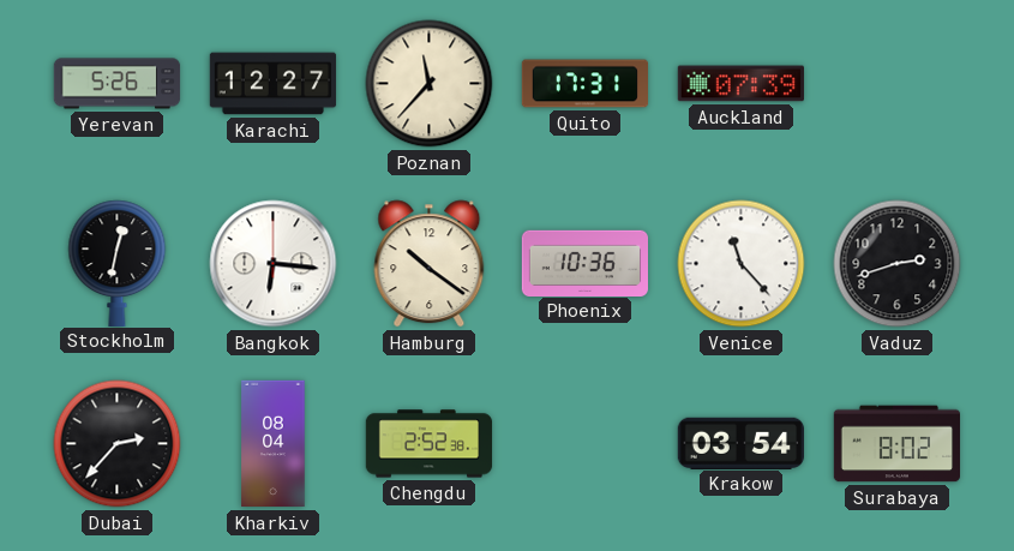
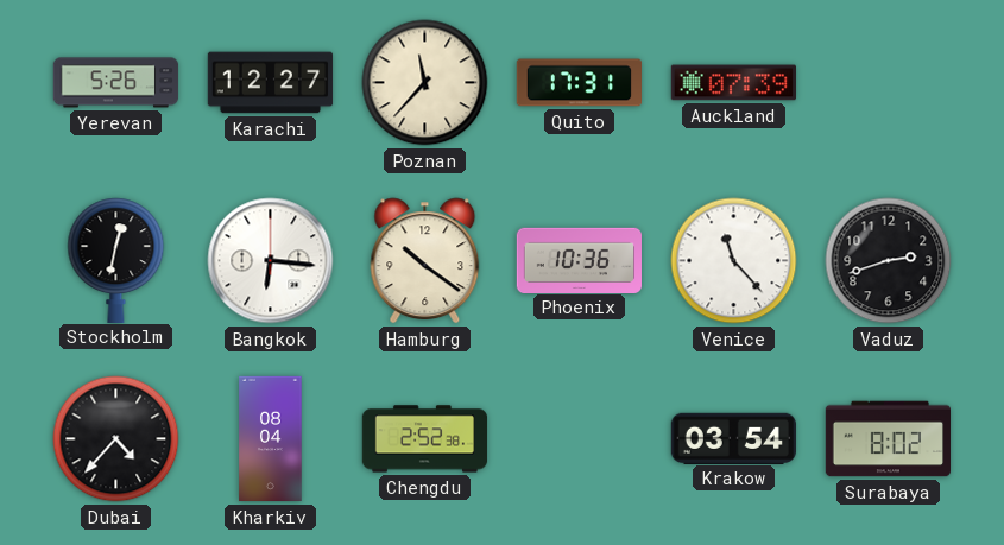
Dubai: 2:37 -> 4:37
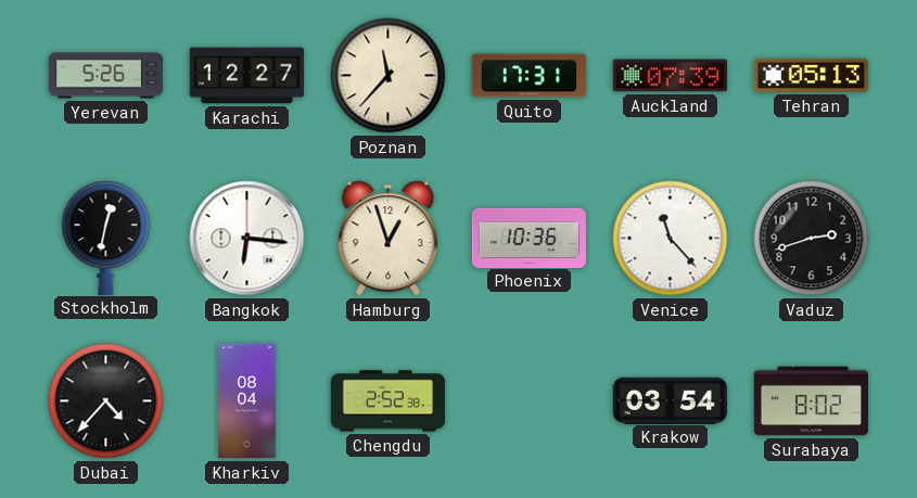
Tehran: none -> 05:13
Hamburg: 10:21 -> 12:57
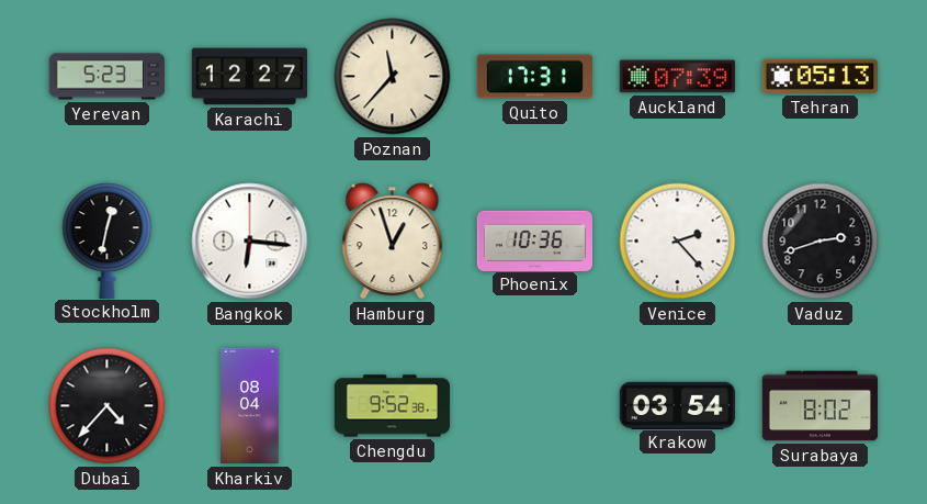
Yerevan: 5:26 -> 5:23
Venice: 11:23 -> 2:23
Chengdu: 2:52 -> 9:52
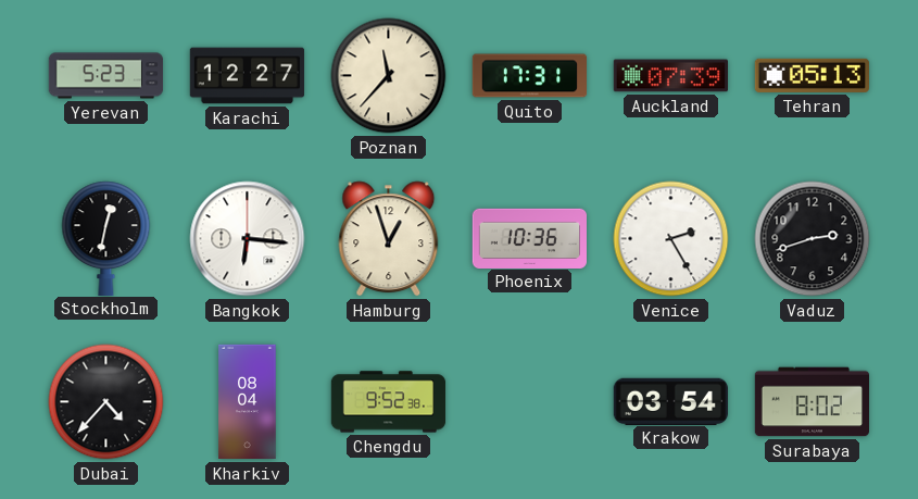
Venice: 2:23 -> 2:25
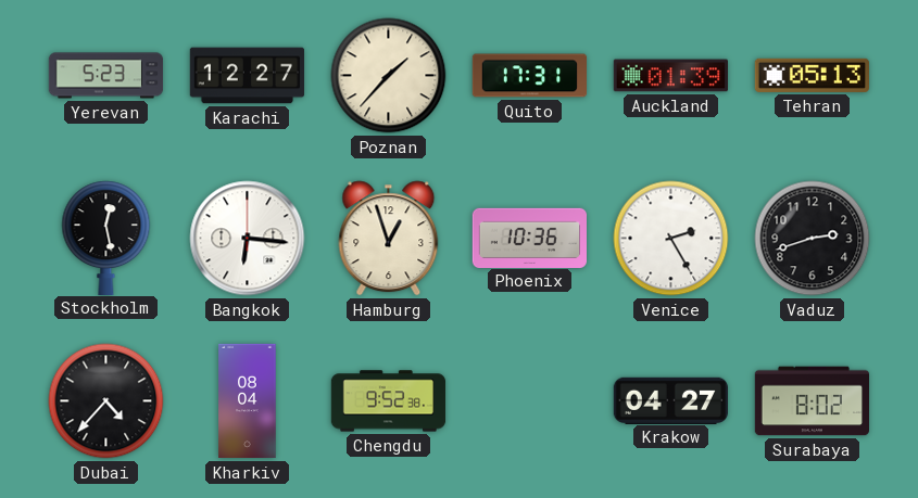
Poznan: 11:37 -> 1:37
Auckland: 07:39 -> 01:39
Stockholm: 12:32 -> 12:28
Krakow: 03:54 -> 04:27
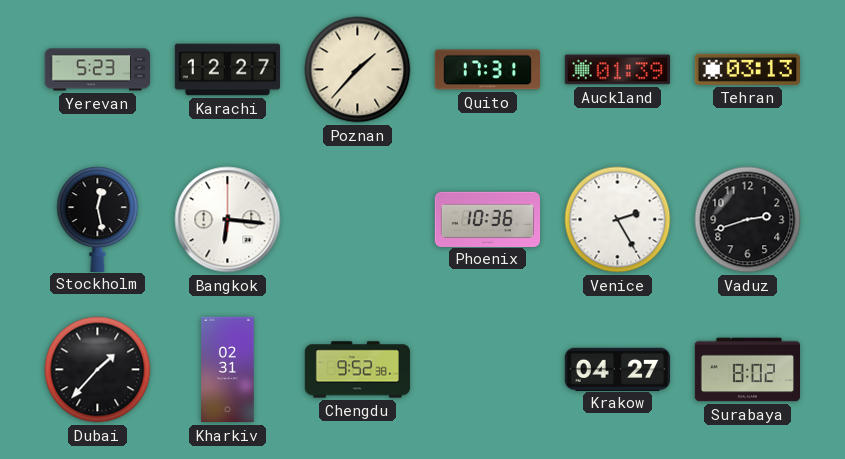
Tehran: 05:13 -> 03:13
Hamburg: 12:57 -> none
Dubai: 4:37 -> 1:37
Kharkiv: 08:04 -> 02:31
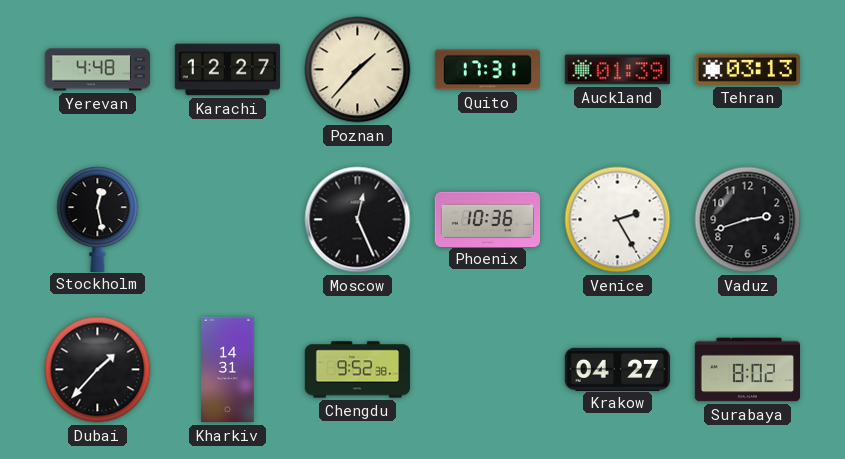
Yerevan: 5:23 -> 4:48
Bangkok: 6:16 -> none
Moscow: none -> 12:26
Kharkiv: 02:31 -> 14:31
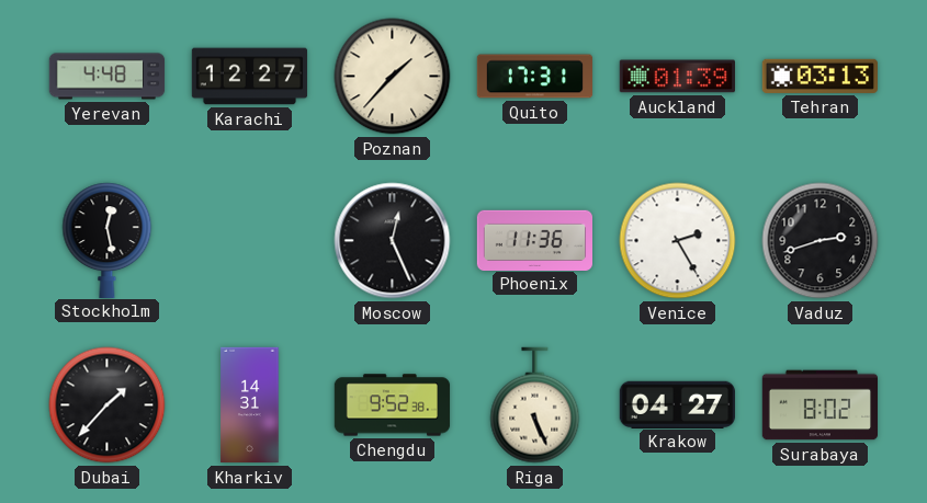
Phoenix: 10:36 -> 11:36
Riga: none -> 5:26
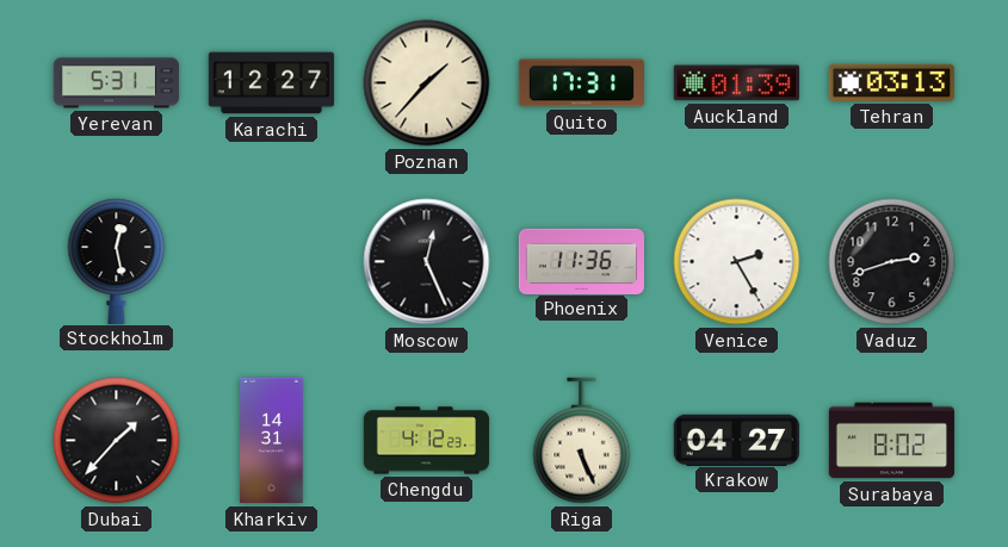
Yerevan: 4:48 -> 5:31
Chengdu: 9:52 -> 4:12
